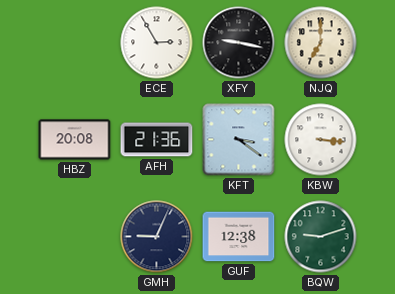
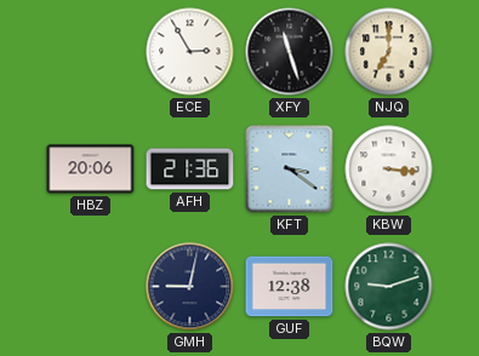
XFY: 9:17 -> 11:27
HBZ: 20:08 -> 20:06
GMH: 9:04 -> 9:02
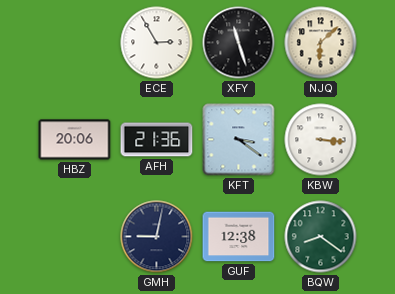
NJQ: 7:00 -> 6:08
BQW: 9:12 -> 8:21
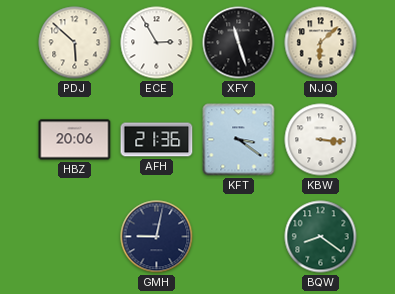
PDJ: none -> 5:52
GUF: 12:38 -> none
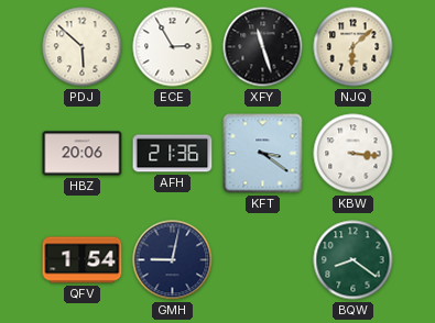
QFV: none -> 1:54
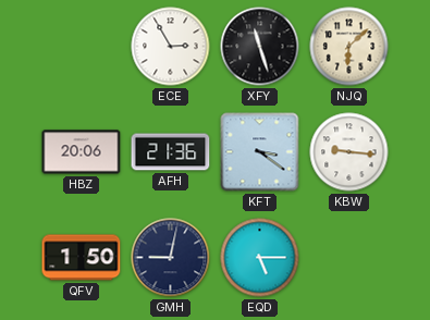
PDJ: 5:52 -> none
KBW: 3:16 -> 9:16
QFV: 1:54 -> 1:50
EQD: none -> 5:15
BQW: 8:21 -> none
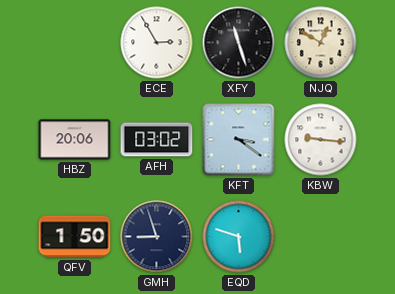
NJQ: 6:08 -> 12:50
AFH: 21:36 -> 03:02
GMH: 9:02 -> 8:57
EQD: 5:15 -> 5:48
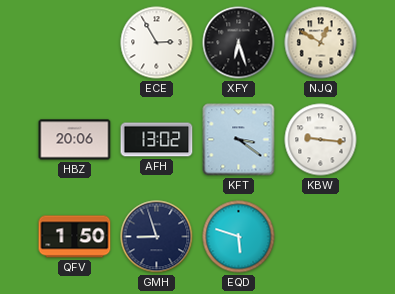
XFY: 11:27 -> 6:27
AFH: 03:02 -> 13:02
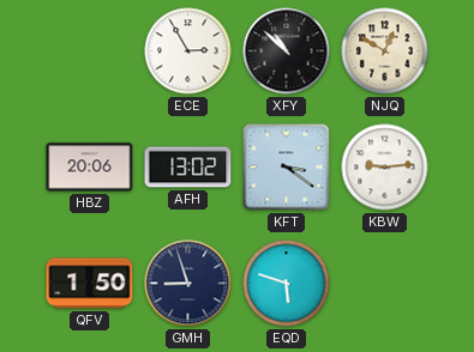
XFY: 6:27 -> 10:52
KBW: 9:16 -> 9:14
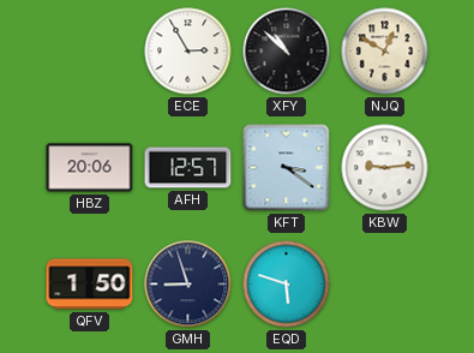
AFH: 13:02 -> 12:57
